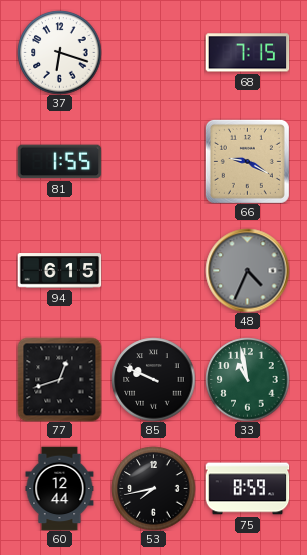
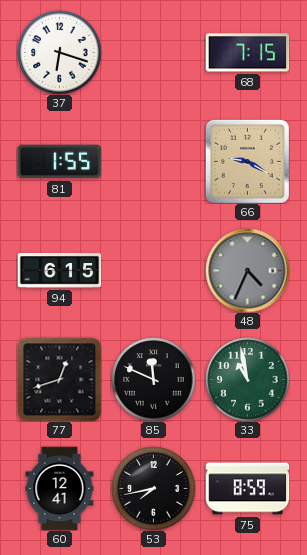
85: 9:49 -> 11:49
60: 12:44 -> 12:41
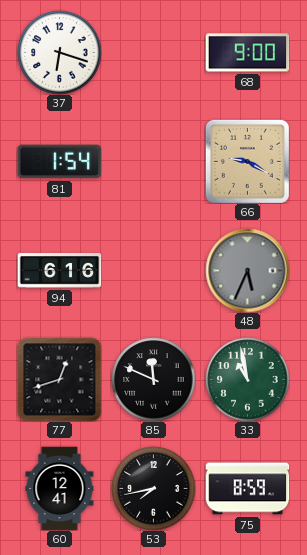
68: 7:15 -> 9:00
81: 1:55 -> 1:54
94: 6:15 -> 6:16
48: 4:34 -> 5:34
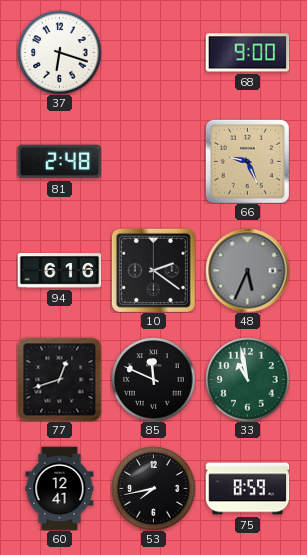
81: 1:54 -> 2:48
66: 9:20 -> 9:26
10: none -> 2:21
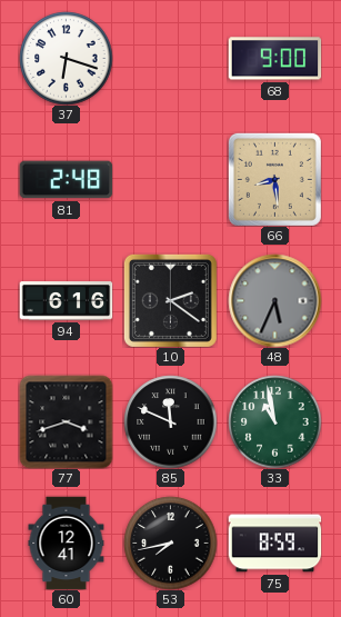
66: 9:26 -> 8:29
77: 12:42 -> 3:42
